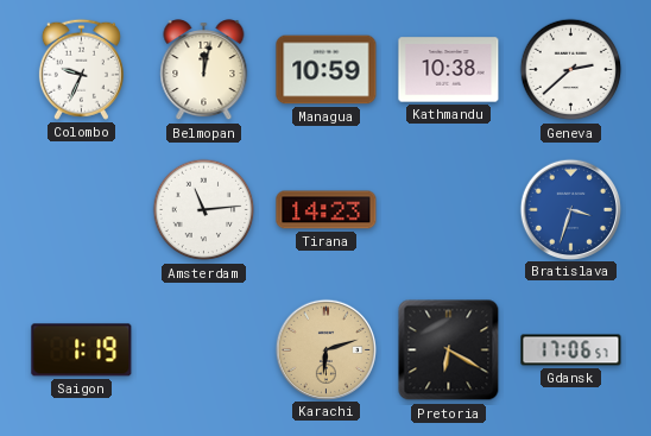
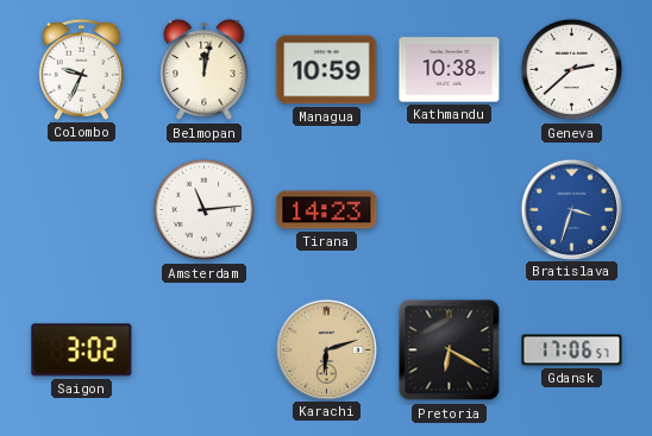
Saigon: 1:19 -> 3:02
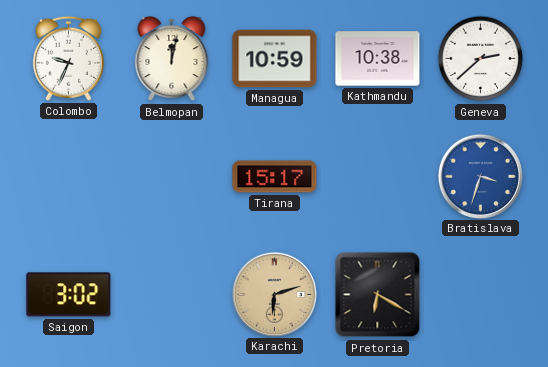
Amsterdam: 11:14 -> none
Tirana: 14:23 -> 15:17
Gdansk: 17:06 -> none
